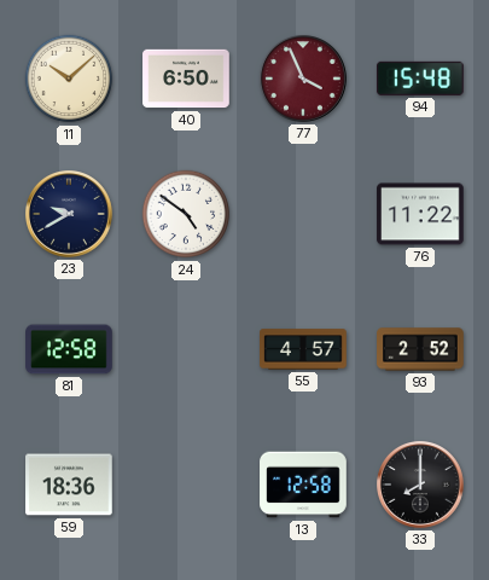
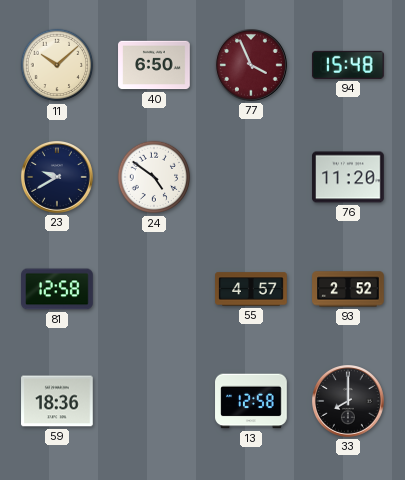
76: 11:22 -> 11:20
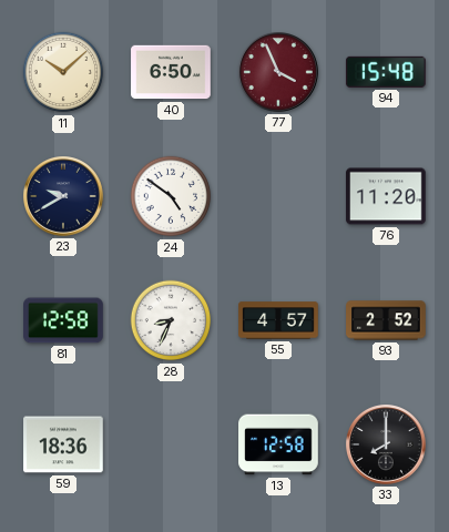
28: none -> 8:34
